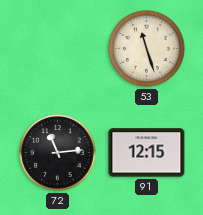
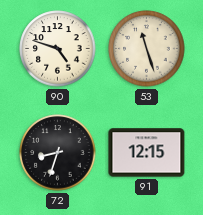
90: none -> 4:48
72: 11:14 -> 8:33
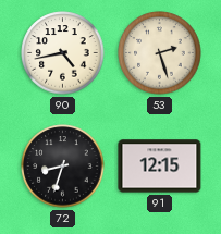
90: 4:48 -> 4:43
53: 11:27 -> 2:27
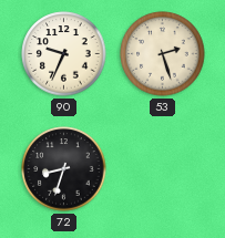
90: 4:43 -> 9:34
91: 12:15 -> none
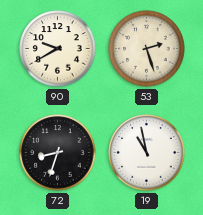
90: 9:34 -> 9:40
19: none -> 10:58
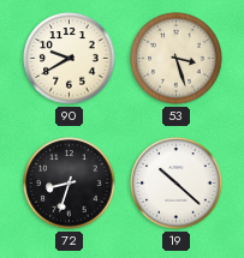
53: 2:27 -> 3:27
19: 10:58 -> 10:22
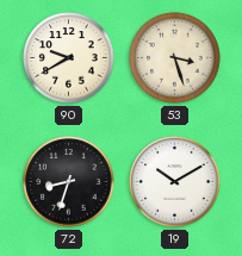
19: 10:22 -> 10:10
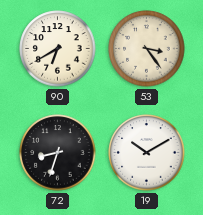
90: 9:40 -> 6:40
53: 3:27 -> 3:24
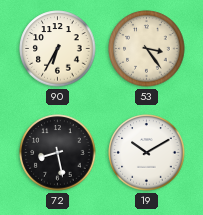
90: 6:40 -> 6:35
72: 8:33 -> 8:28
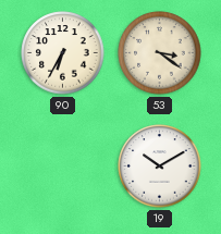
53: 3:24 -> 3:21
72: 8:28 -> none
